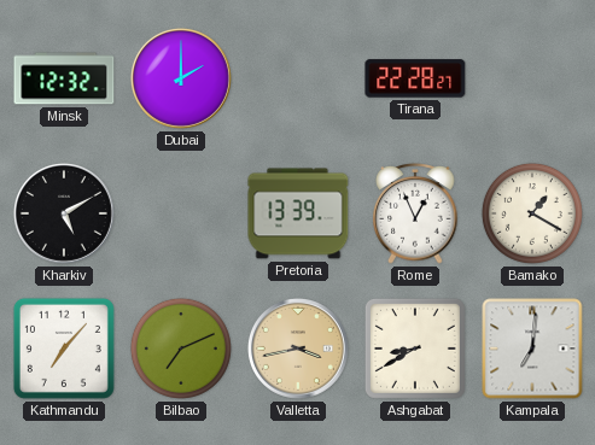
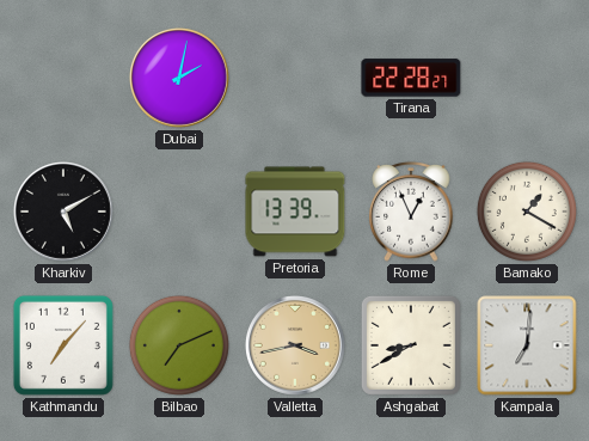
Minsk: 12:32 -> none
Dubai: 2:00 -> 2:02
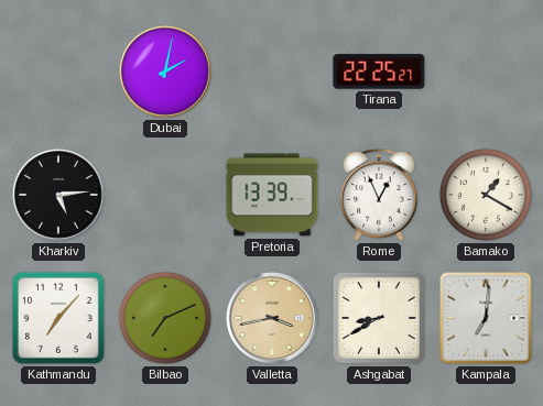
Tirana: 22:28 -> 22:25
Kharkiv: 5:10 -> 5:14
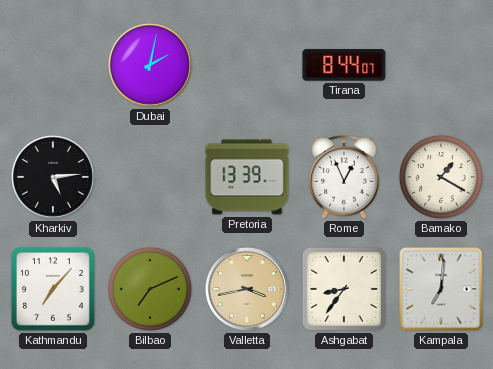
Tirana: 22:25 -> 8:44
Ashgabat: 8:40 -> 8:36
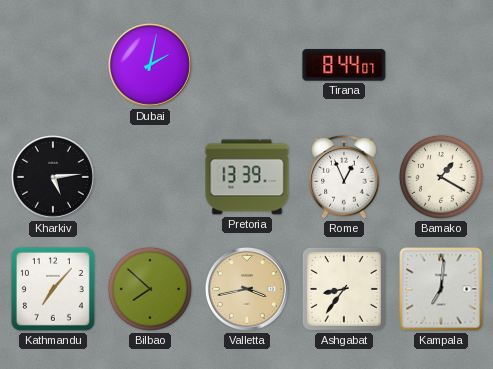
Bilbao: 7:11 -> 7:52
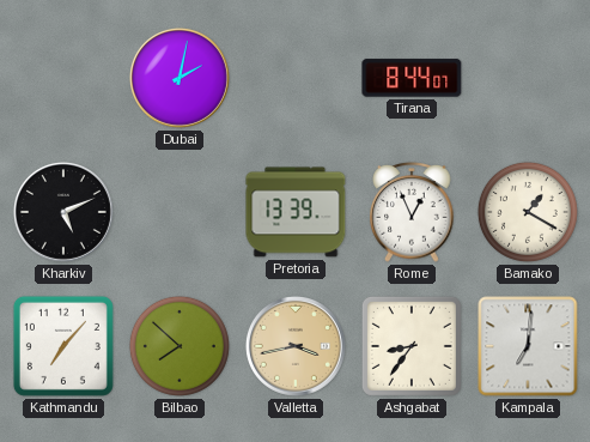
Kharkiv: 5:14 -> 5:11
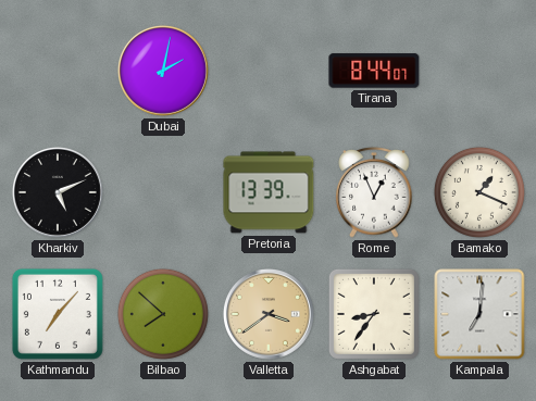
Bamako: 1:20 -> 1:19
Valletta: 3:43 -> 3:39
